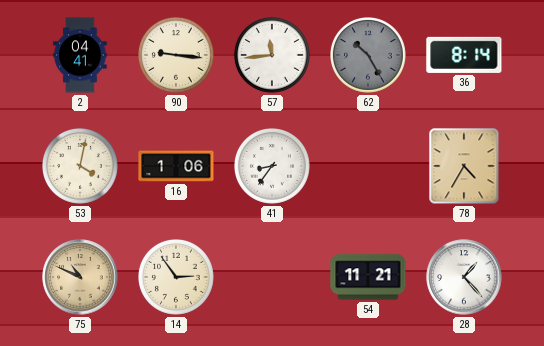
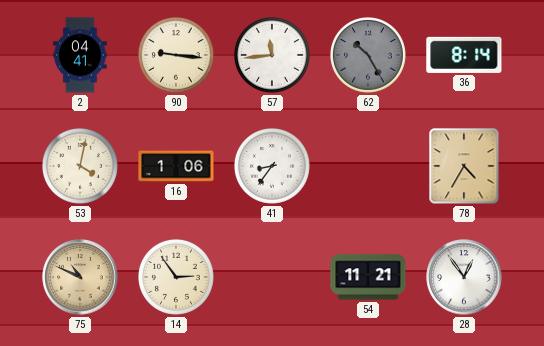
28: 1:23 -> 12:54
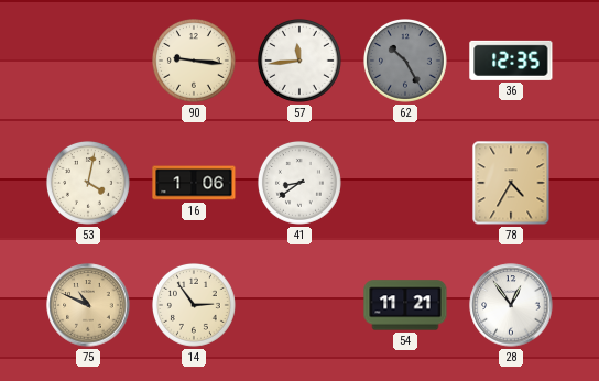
2: 04:41 -> none
36: 8:14 -> 12:35
41: 8:36 -> 8:39
